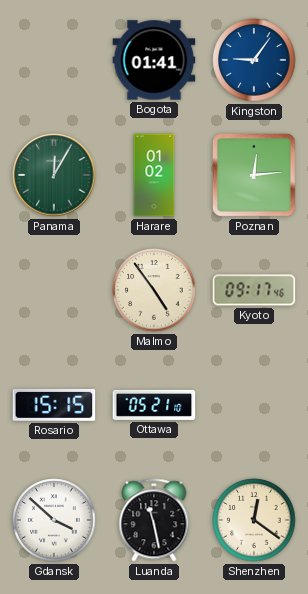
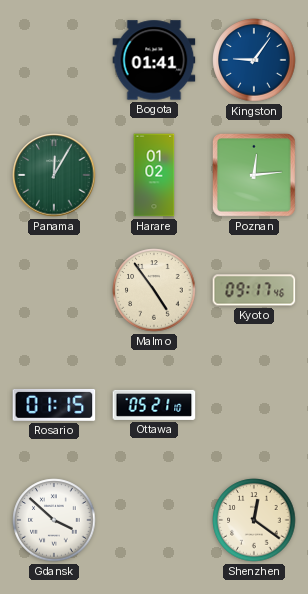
Rosario: 15:15 -> 01:15
Luanda: 11:28 -> none
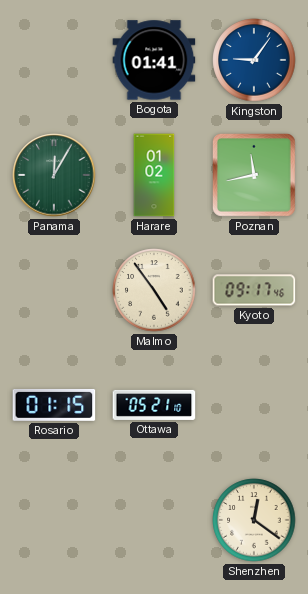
Poznan: 12:14 -> 11:43
Gdansk: 3:52 -> none
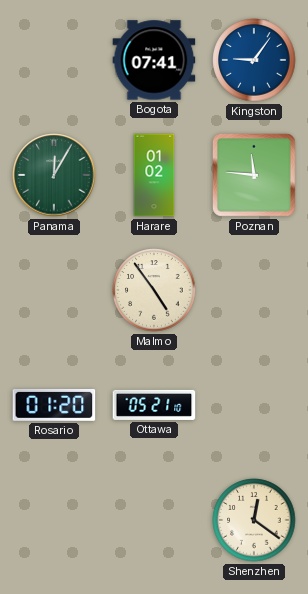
Bogota: 01:41 -> 07:41
Poznan: 11:43 -> 11:46
Kyoto: 09:17 -> none
Rosario: 01:15 -> 01:20
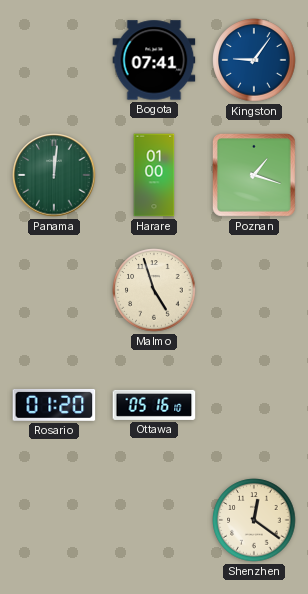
Panama: 12:05 -> 12:01
Harare: 01:02 -> 01:00
Poznan: 11:46 -> 1:18
Malmo: 4:54 -> 4:57
Ottawa: 05:21 -> 05:16
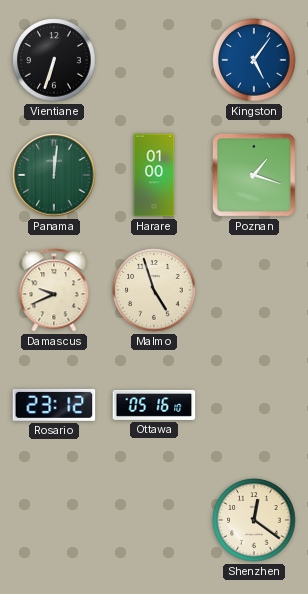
Vientiane: none -> 6:33
Bogota: 07:41 -> none
Kingston: 9:06 -> 5:06
Damascus: none -> 9:41
Rosario: 01:20 -> 23:12
